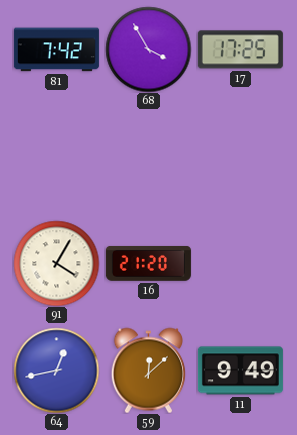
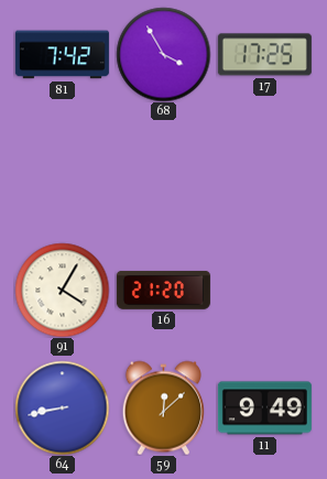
64: 12:43 -> 8:43
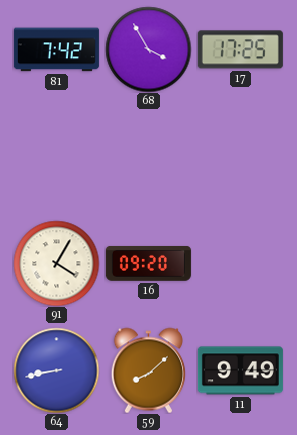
16: 21:20 -> 09:20
59: 12:08 -> 8:08
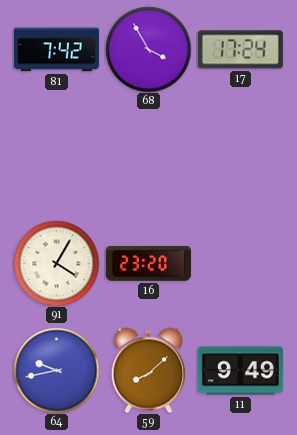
17: 17:25 -> 17:24
16: 09:20 -> 23:20
64: 8:43 -> 9:43
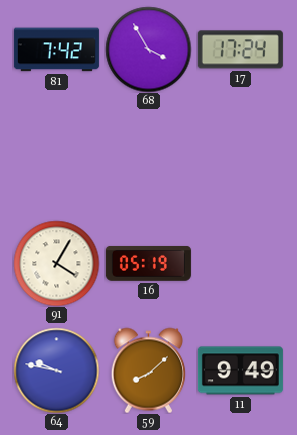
16: 23:20 -> 05:19
64: 9:43 -> 9:47
